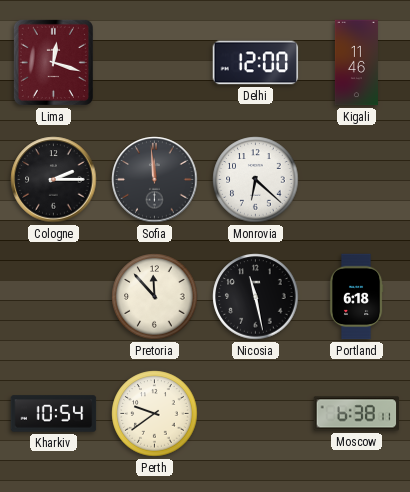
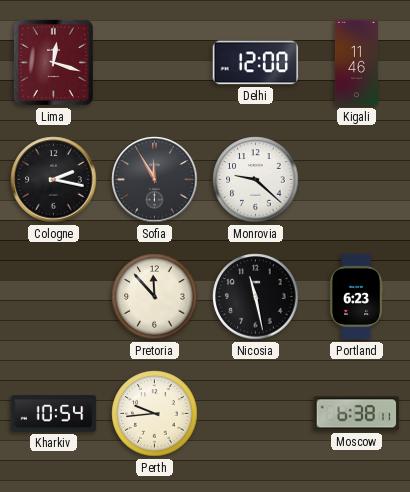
Cologne: 2:15 -> 2:17
Sofia: 11:59 -> 11:55
Monrovia: 6:22 -> 9:22
Portland: 6:18 -> 6:23
Perth: 9:39 -> 9:44
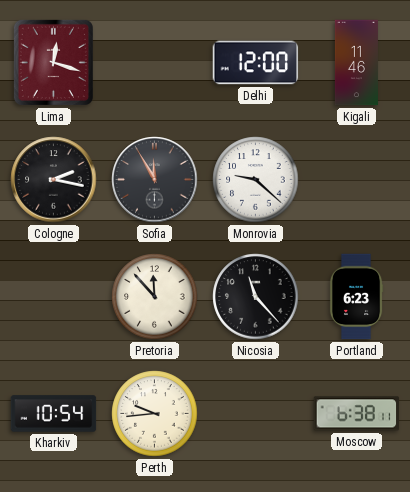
Nicosia: 11:28 -> 11:23
